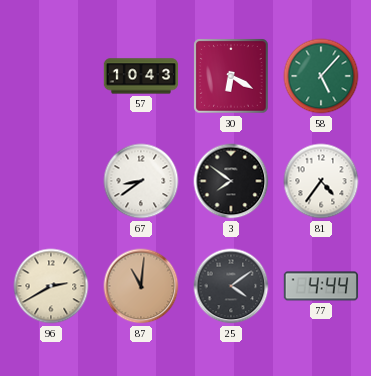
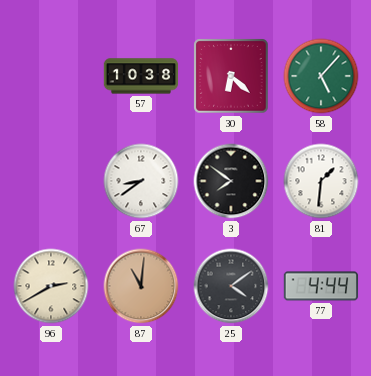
57: 10:43 -> 10:38
30: 6:20 -> 6:22
81: 4:36 -> 1:31
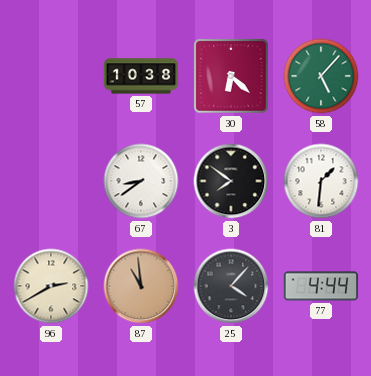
87: 11:01 -> 10:59
25: 4:09 -> 4:07
